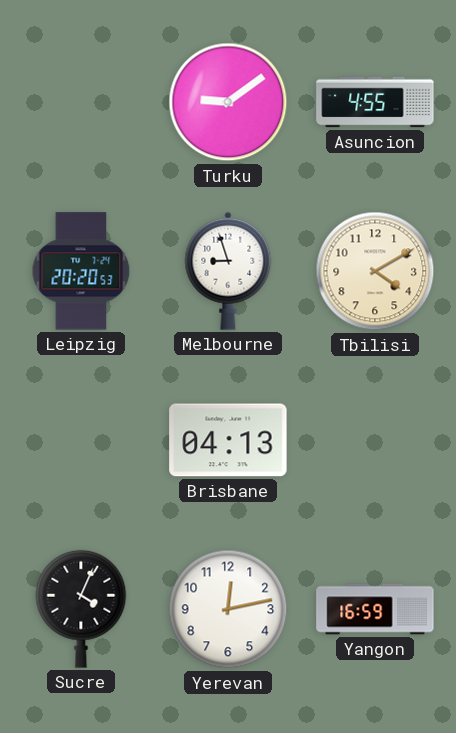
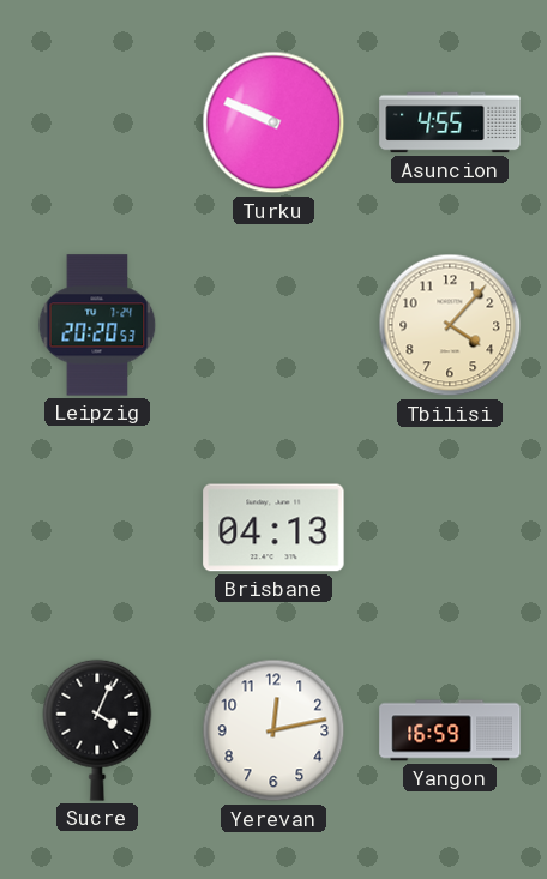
Turku: 9:09 -> 9:49
Melbourne: 8:57 -> none
Tbilisi: 4:10 -> 4:07
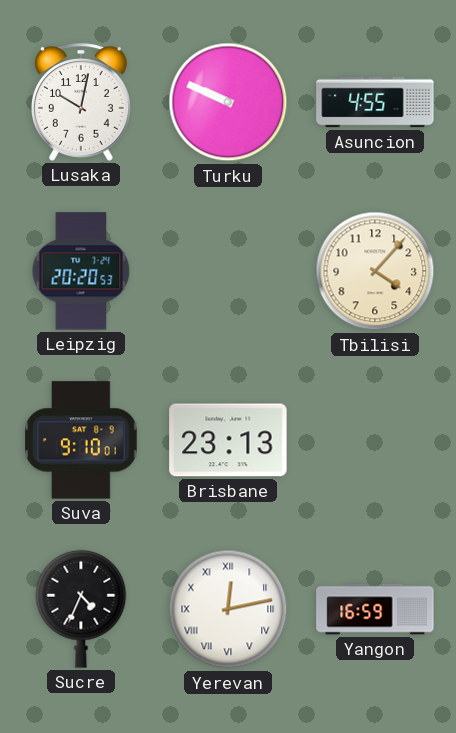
Lusaka: none -> 10:02
Suva: none -> 9:10
Brisbane: 04:13 -> 23:13
Sucre: 4:04 -> 4:34
Yerevan numerals: Arabic -> Roman
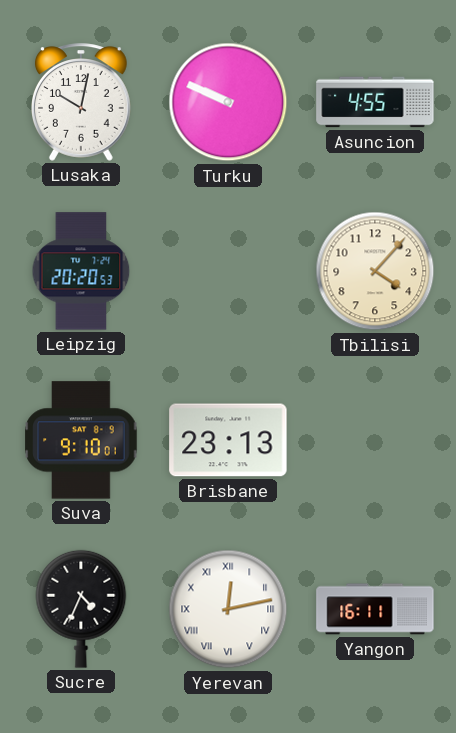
Yangon: 16:59 -> 16:11
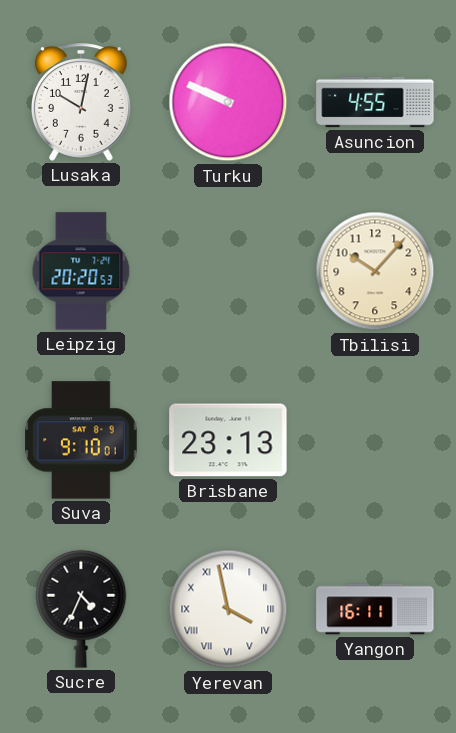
Tbilisi: 4:07 -> 10:07
Yerevan: 12:13 -> 3:58
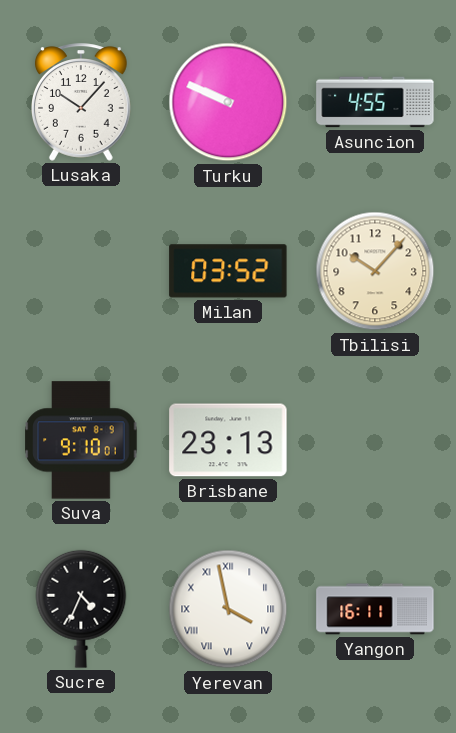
Lusaka: 10:02 -> 10:07
Leipzig: 20:20 -> none
Milan: none -> 03:52
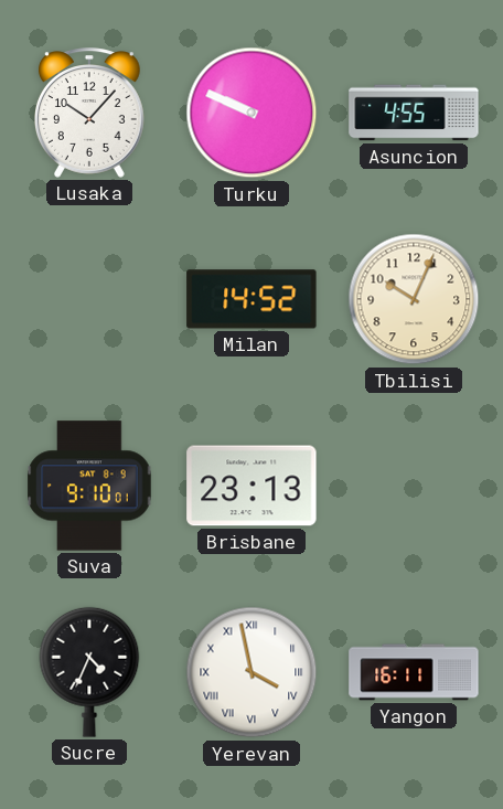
Milan: 03:52 -> 14:52
Tbilisi: 10:07 -> 10:04
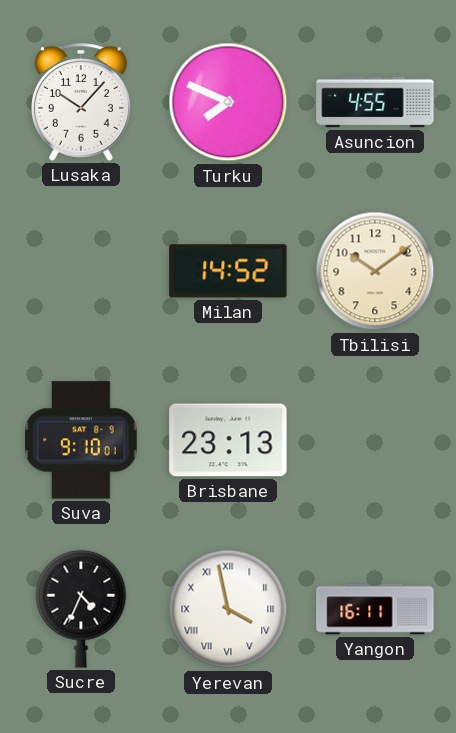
Turku: 9:49 -> 7:49
Tbilisi: 10:04 -> 10:09
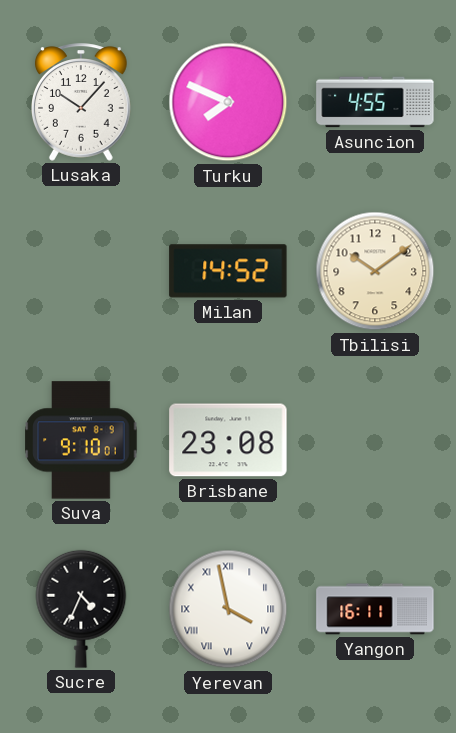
Brisbane: 23:13 -> 23:08
